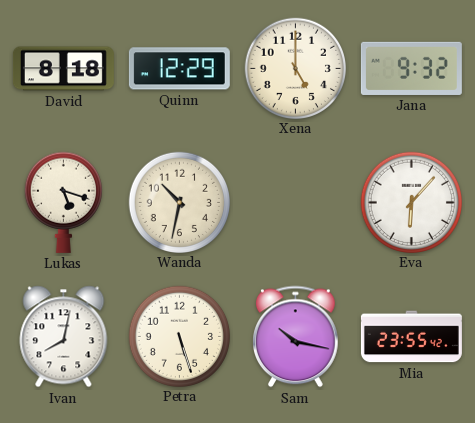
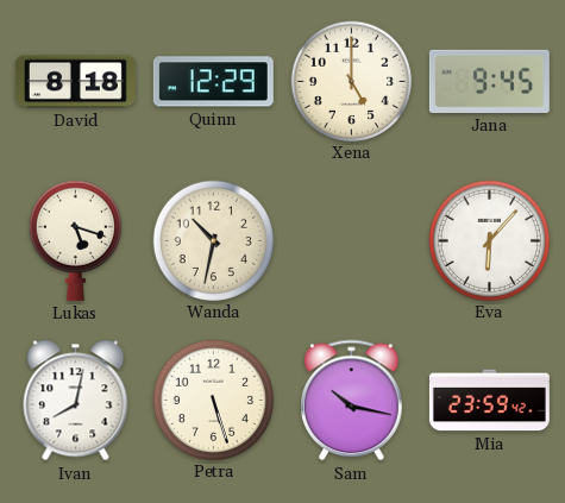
Jana: 9:32 -> 9:45
Mia: 23:55 -> 23:59
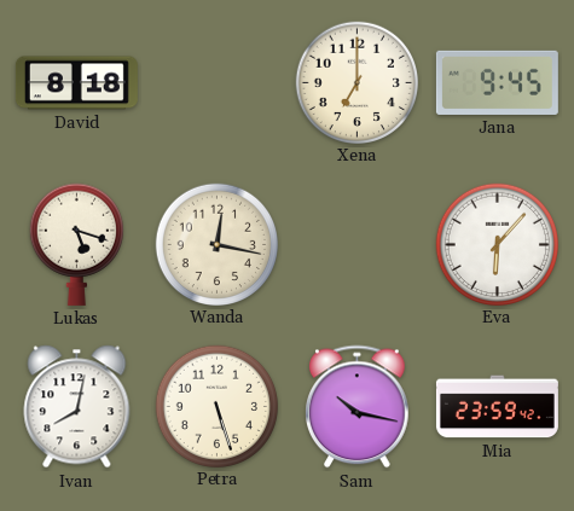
Quinn: 12:29 -> none
Xena: 5:00 -> 7:00
Wanda: 10:32 -> 12:17
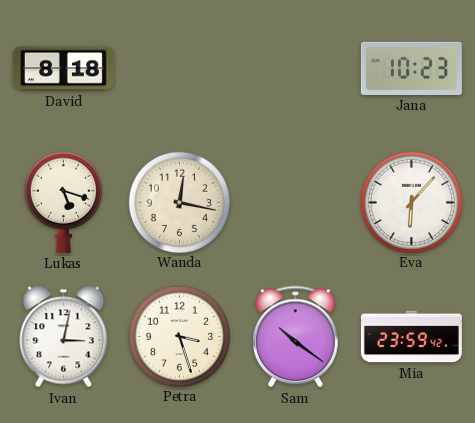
Xena: 7:00 -> none
Jana: 9:45 -> 10:23
Ivan: 8:02 -> 3:02
Petra: 5:27 -> 3:27
Sam: 10:17 -> 10:21
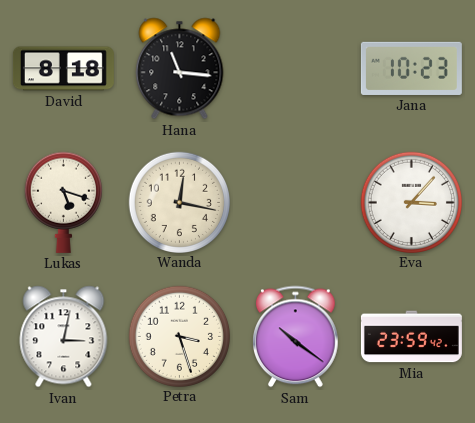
Hana: none -> 11:16
Eva: 6:07 -> 3:07
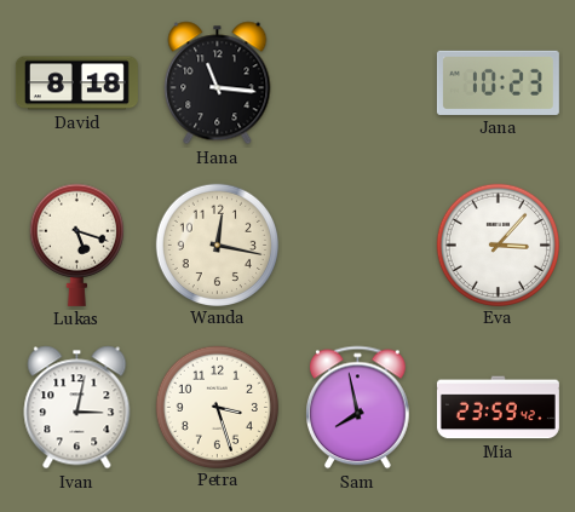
Sam: 10:21 -> 7:58
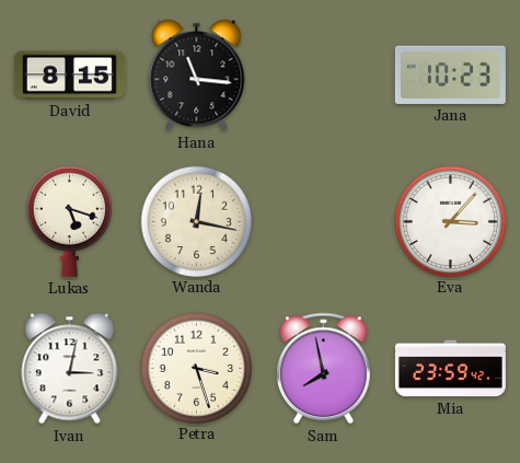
David: 8:18 -> 8:15
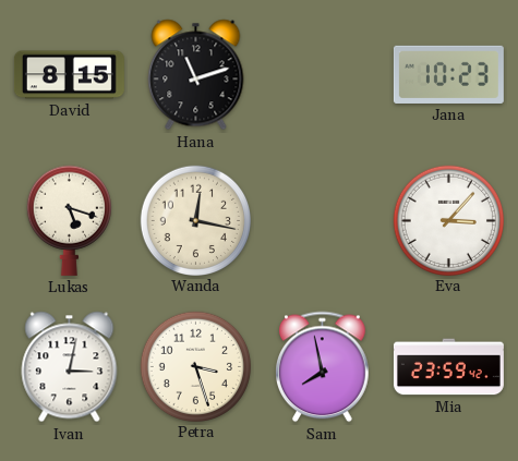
Hana: 11:16 -> 11:12
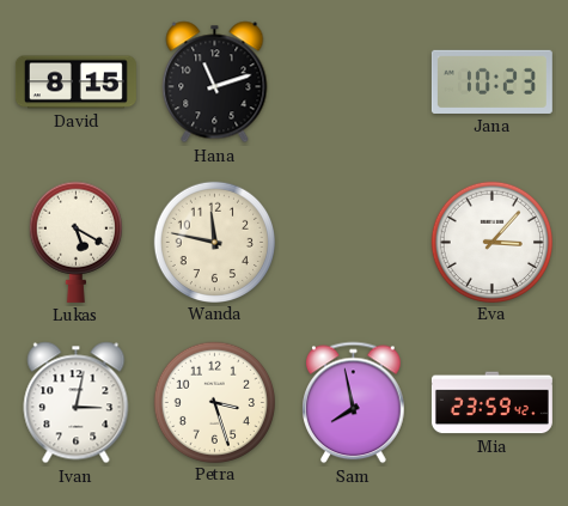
Lukas: 5:18 -> 5:20
Wanda: 12:17 -> 11:47
